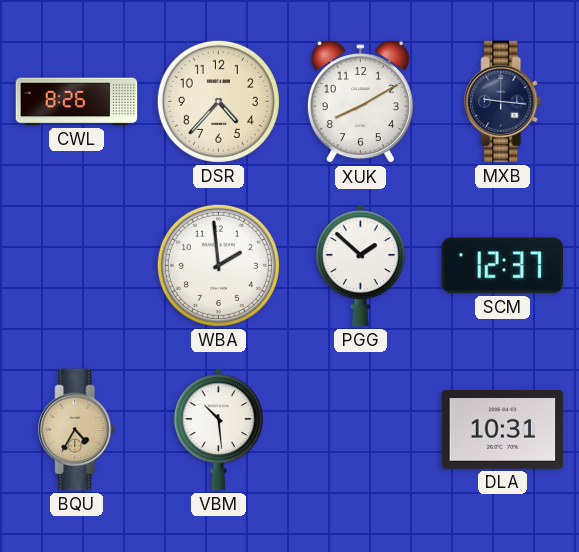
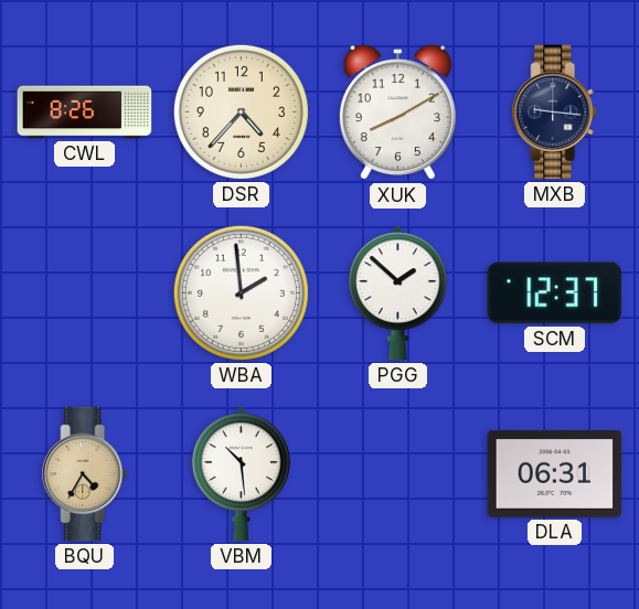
DLA: 10:31 -> 06:31
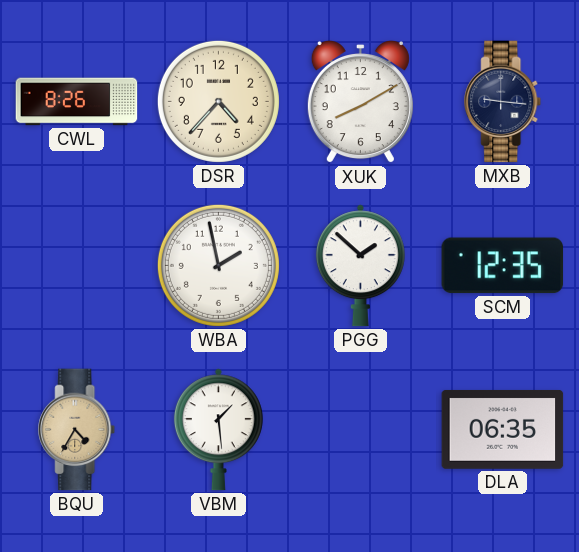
WBA: 1:59 -> 1:58
SCM: 12:37 -> 12:35
VBM: 10:29 -> 1:29
DLA: 06:31 -> 06:35
